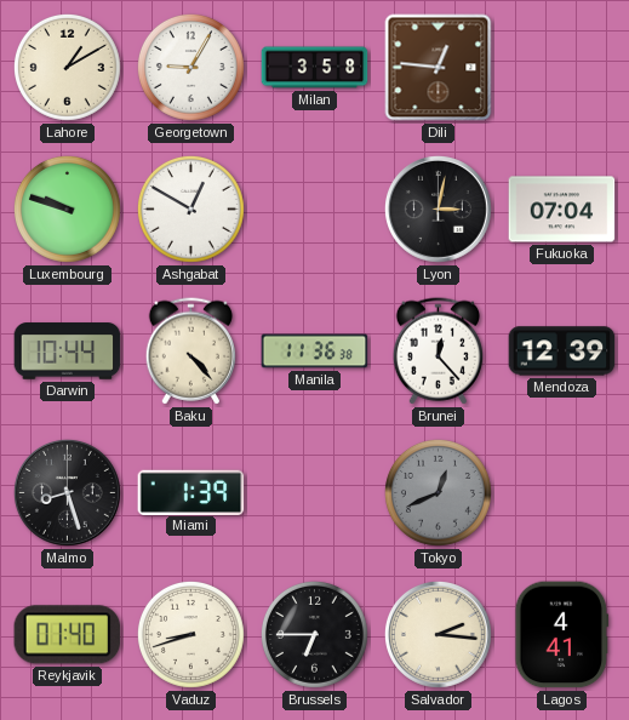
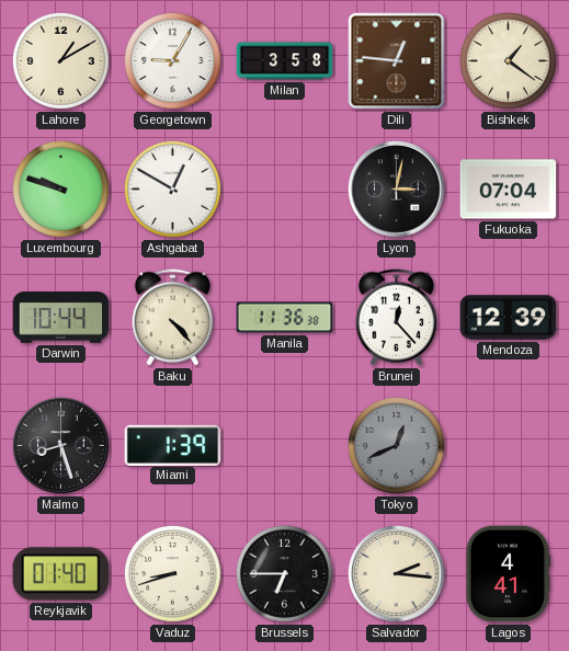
Bishkek: none -> 1:21
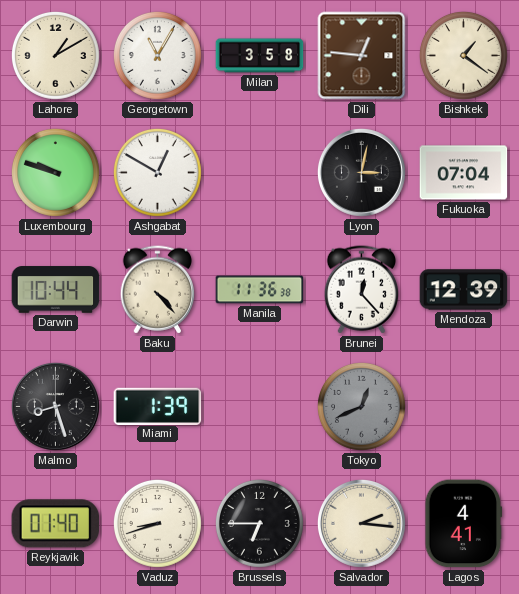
Georgetown: 9:05 -> 11:05
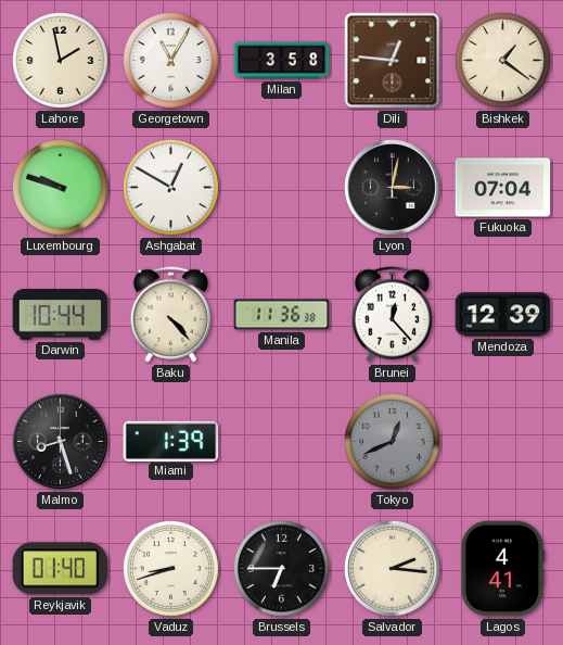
Lahore: 1:10 -> 1:58
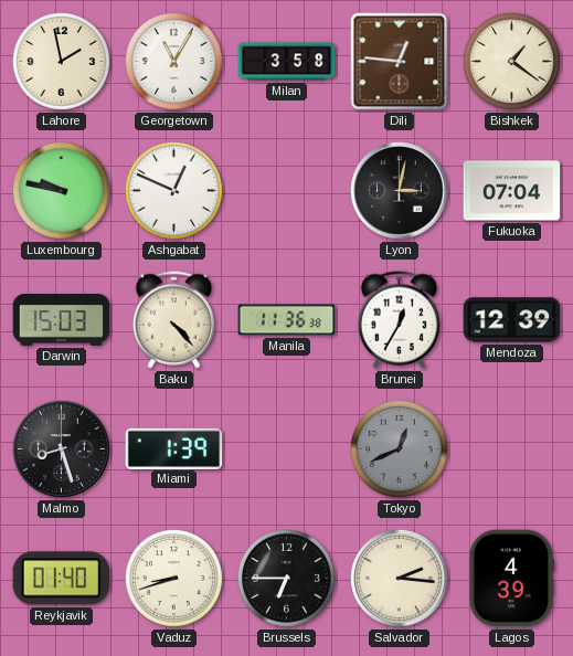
Luxembourg: 9:48 -> 9:47
Ashgabat: 12:50 -> 12:49
Darwin: 10:44 -> 15:03
Brunei: 12:23 -> 12:35
Lagos: 4:41 -> 4:39
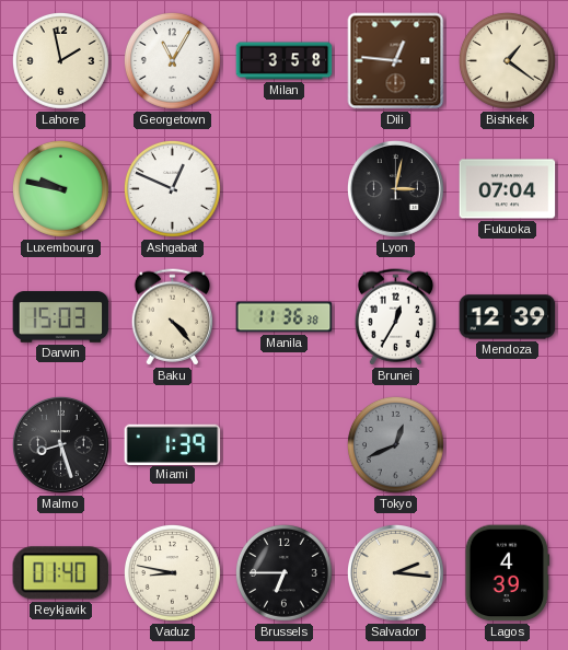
Vaduz: 8:42 -> 8:47
